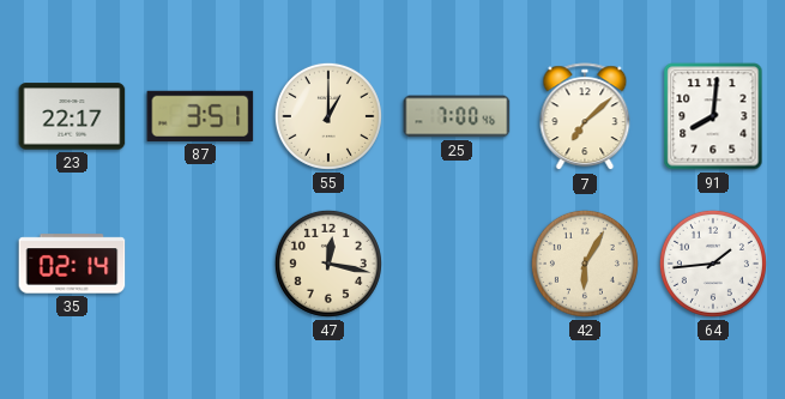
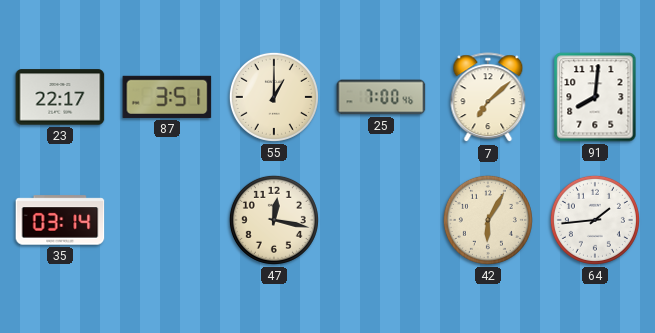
35: 02:14 -> 03:14
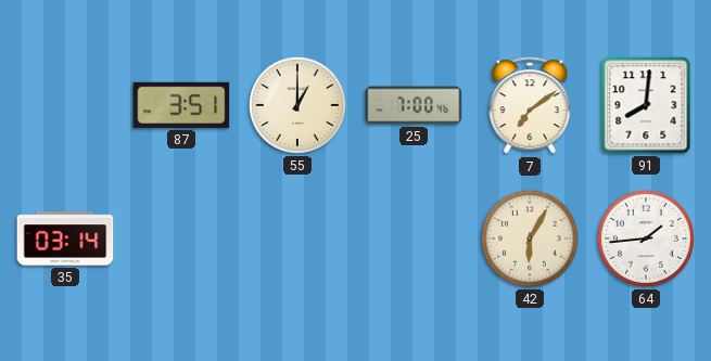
23: 22:17 -> none
7: 7:08 -> 7:09
47: 12:17 -> none
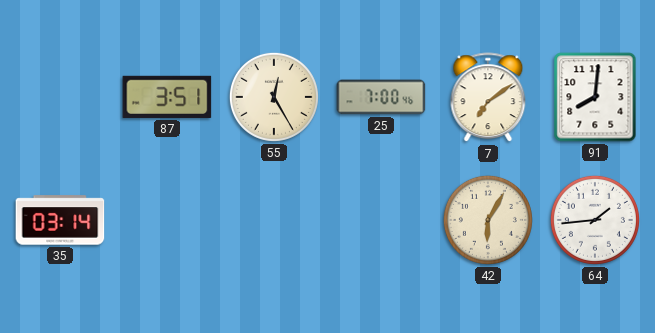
55: 1:00 -> 12:25
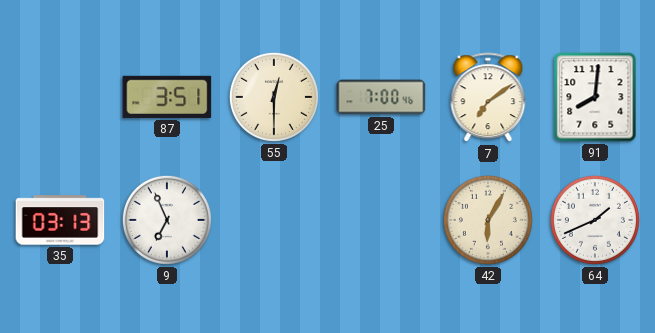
55: 12:25 -> 12:30
35: 03:14 -> 03:13
9: none -> 6:56
64: 1:44 -> 1:41
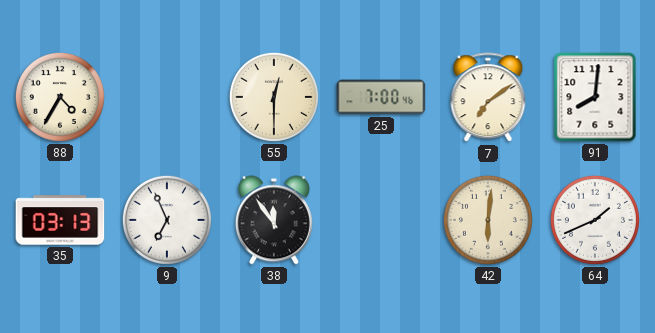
88: none -> 4:35
87: 3:51 -> none
38: none -> 11:54
42: 6:05 -> 6:01
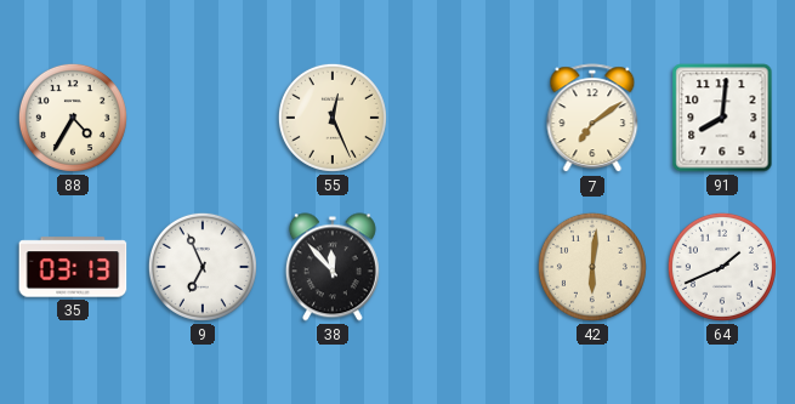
55: 12:30 -> 12:26
25: 7:00 -> none
38: 11:54 -> 11:53
